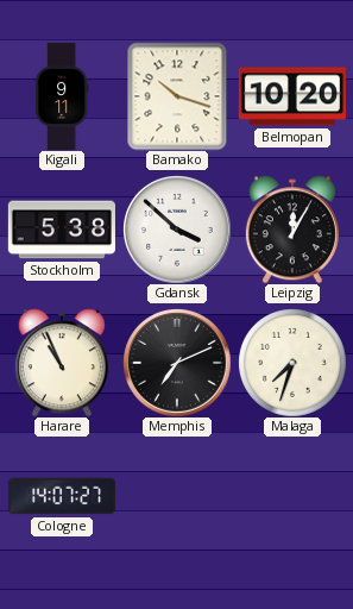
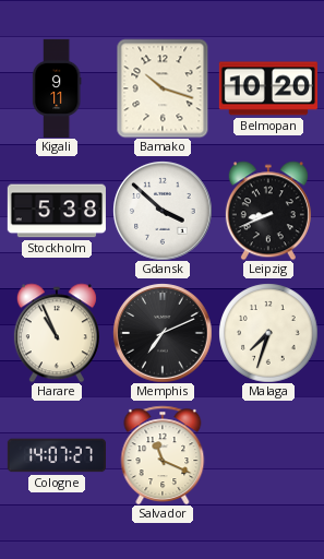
Leipzig: 12:05 -> 8:41
Salvador: none -> 11:19
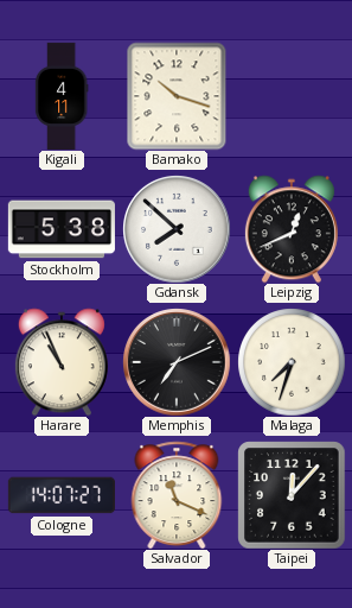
Kigali: 9:11 -> 4:11
Belmopan: 10:20 -> none
Gdansk: 3:52 -> 7:52
Leipzig: 8:41 -> 12:41
Taipei: none -> 12:07
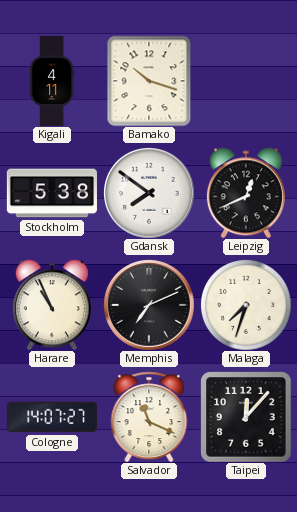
Gdansk: 7:52 -> 7:51
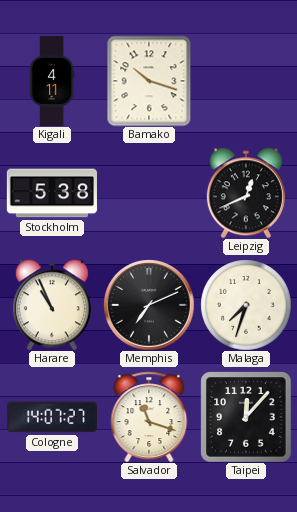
Gdansk: 7:51 -> none
Salvador: 11:19 -> 11:18
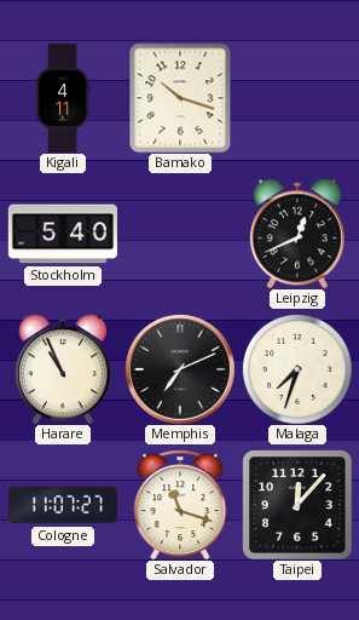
Stockholm: 5:38 -> 5:40
Cologne: 14:07 -> 11:07
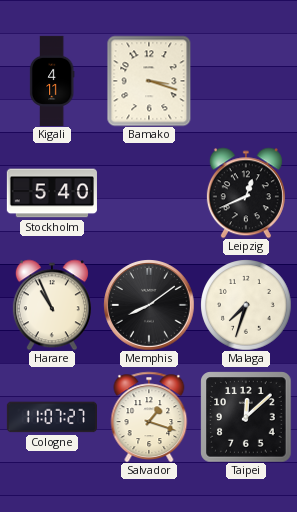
Bamako: 10:18 -> 3:18
Memphis: 7:11 -> 8:09
Salvador: 11:18 -> 1:18
Taipei: 12:07 -> 12:08
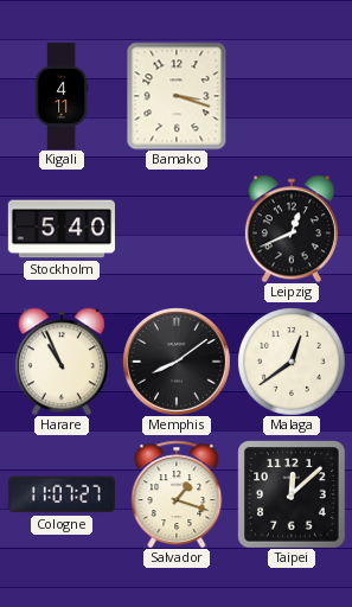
Malaga: 7:33 -> 12:39
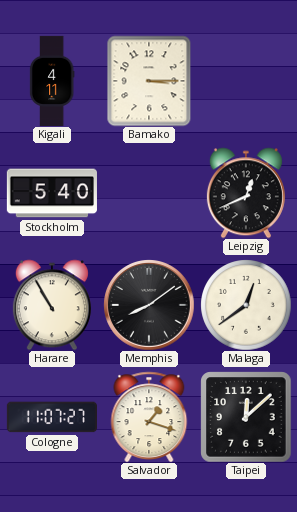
Bamako: 3:18 -> 3:15
Harare: 10:56 -> 10:55
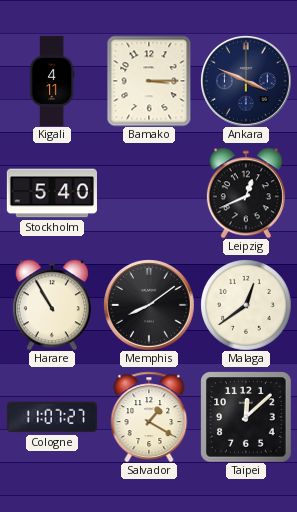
Ankara: none -> 3:49
Salvador: 1:18 -> 1:20
